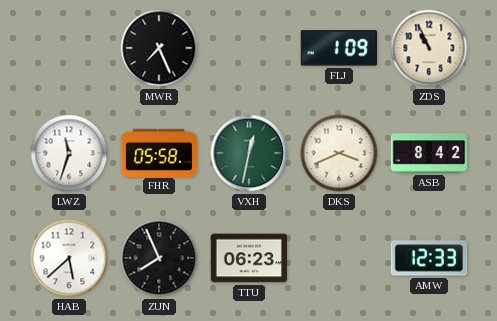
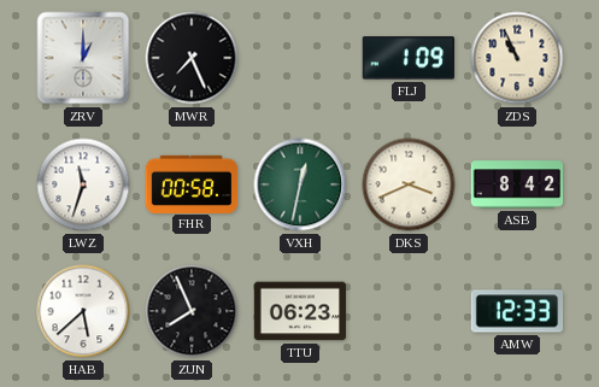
ZRV: none -> 1:00
FHR: 05:58 -> 00:58
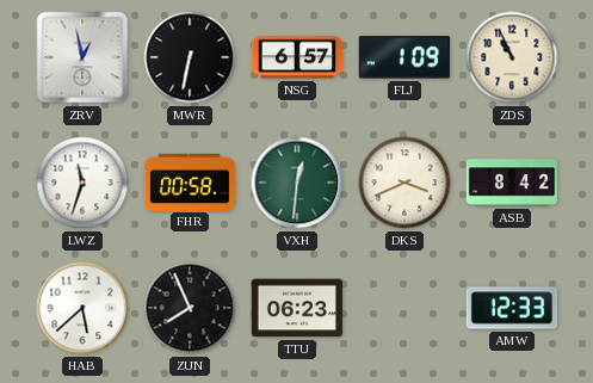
ZRV: 1:00 -> 12:58
MWR: 7:26 -> 6:32
NSG: none -> 6:57
VXH: 12:32 -> 12:31
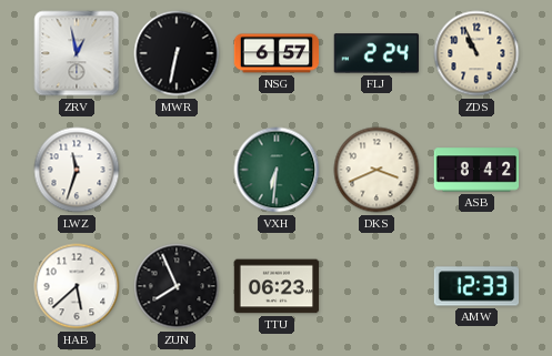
FLJ: 1:09 -> 2:24
FHR: 00:58 -> none
VXH: 12:31 -> 6:31
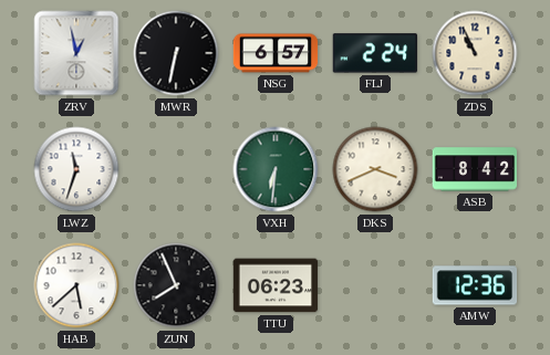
AMW: 12:33 -> 12:36
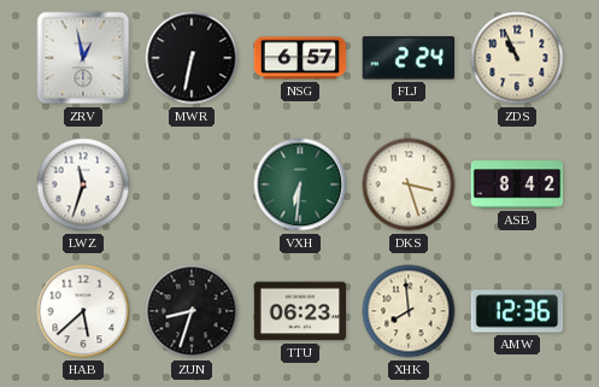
DKS: 3:41 -> 3:27
ZUN: 7:56 -> 8:33
XHK: none -> 7:59
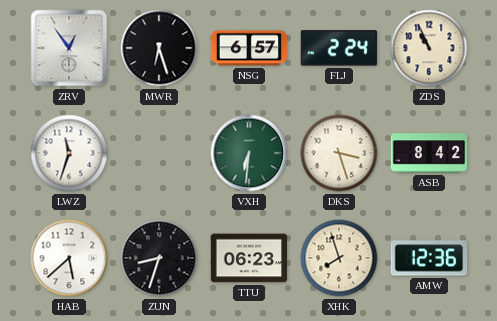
ZRV: 12:58 -> 12:54
MWR: 6:32 -> 6:27
XHK: 7:59 -> 7:57
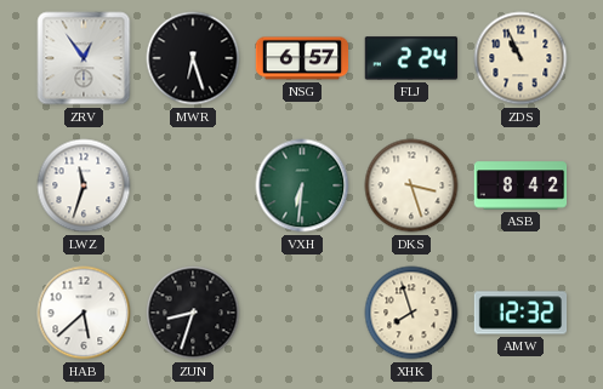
TTU: 06:23 -> none
AMW: 12:36 -> 12:32
